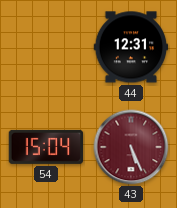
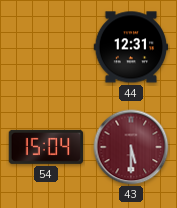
43: 5:26 -> 5:30
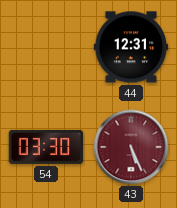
54: 15:04 -> 03:30
43: 5:30 -> 5:26
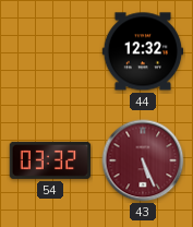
44: 12:31 -> 12:32
54: 03:30 -> 03:32
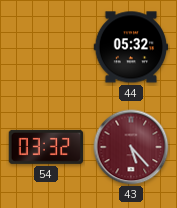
44: 12:32 -> 05:32
43: 5:26 -> 5:23
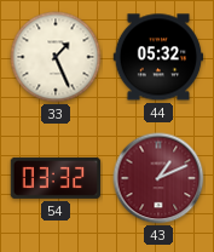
33: none -> 1:26
43: 5:23 -> 1:11
